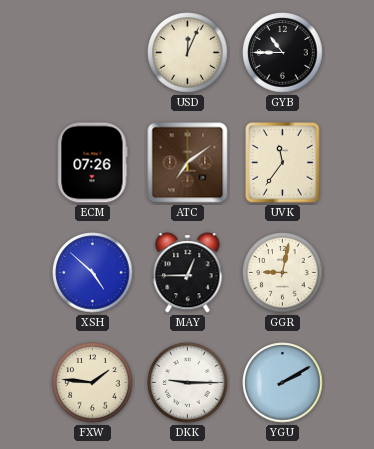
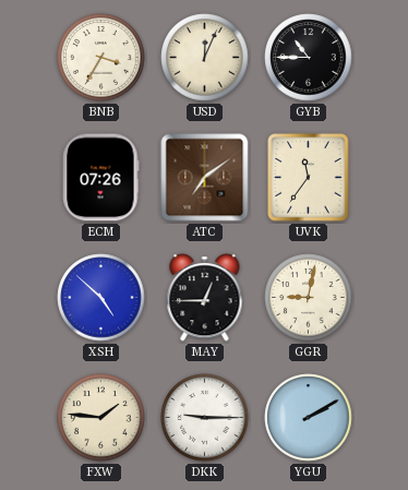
BNB: none -> 3:35
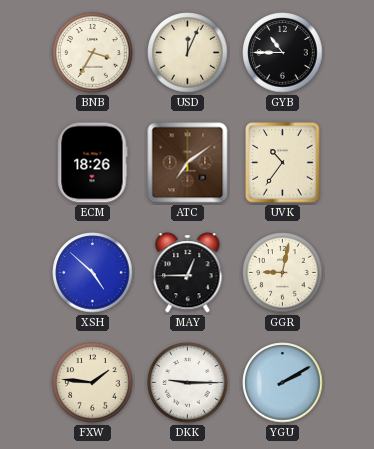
ECM: 07:26 -> 18:26
UVK: 11:36 -> 10:36
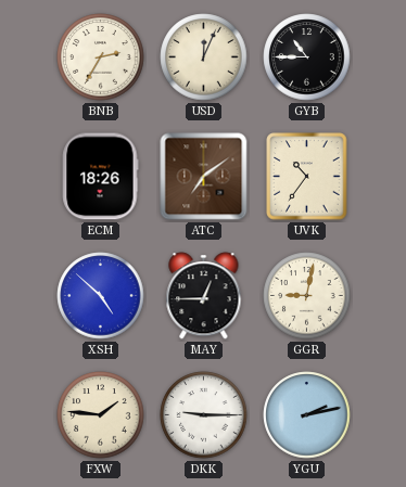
BNB: 3:35 -> 2:35
YGU: 2:10 -> 2:13
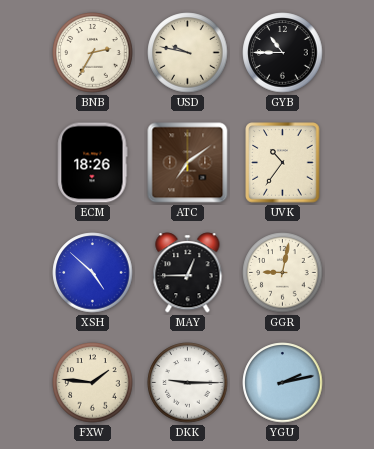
USD: 12:04 -> 9:47
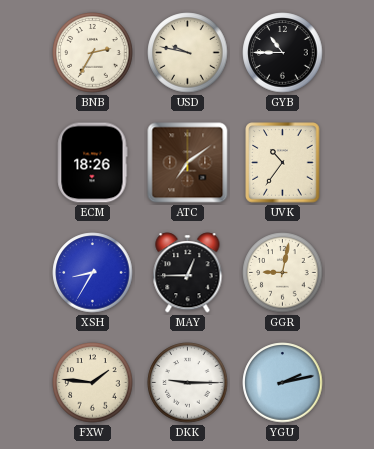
XSH: 4:52 -> 8:35
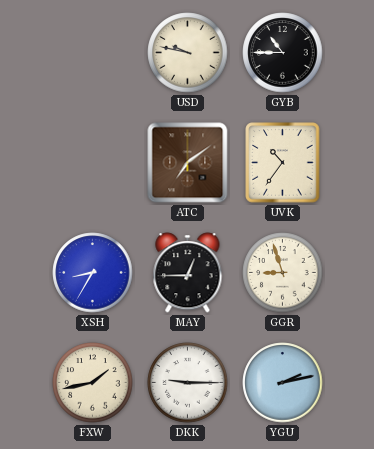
BNB: 2:35 -> none
ECM: 18:26 -> none
GGR: 9:02 -> 8:57
FXW: 1:46 -> 1:43
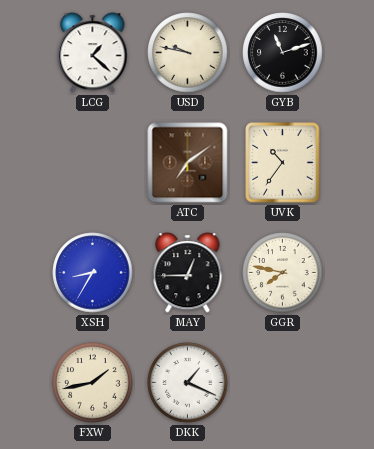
LCG: none -> 1:22
GYB: 10:45 -> 11:12
GGR: 8:57 -> 7:47
DKK: 9:15 -> 1:19
YGU: 2:13 -> none
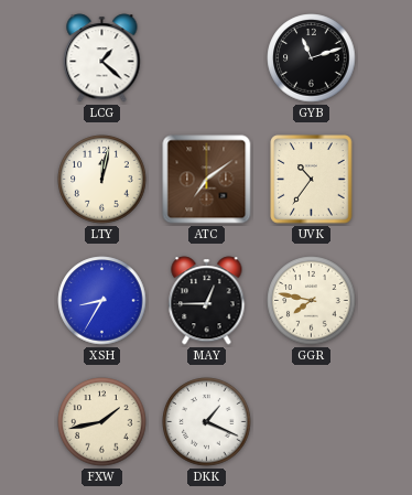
USD: 9:47 -> none
LTY: none -> 12:02
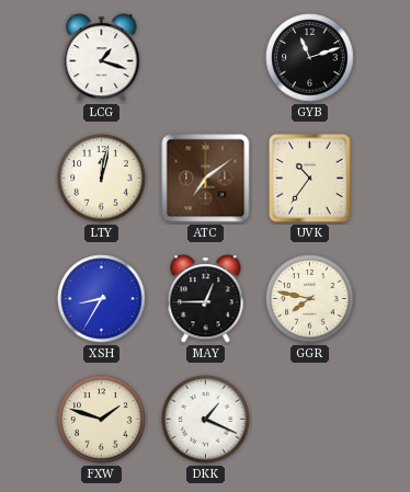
LCG: 1:22 -> 1:18
FXW: 1:43 -> 1:48
